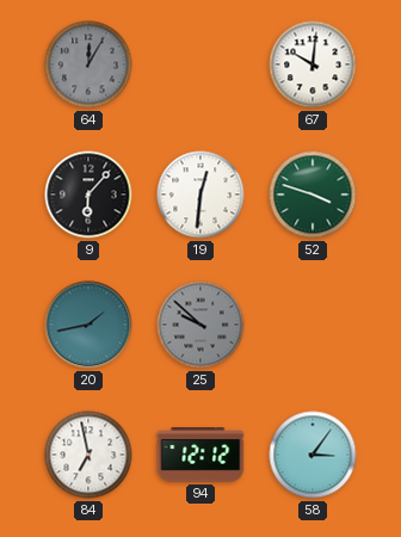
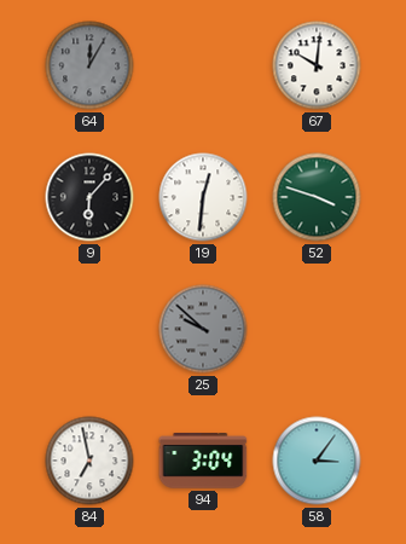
20: 1:43 -> none
94: 12:12 -> 3:04
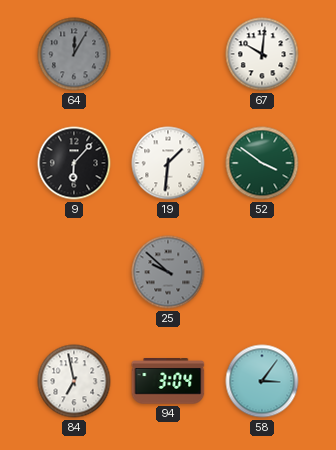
19: 12:31 -> 1:31
52: 3:48 -> 3:51
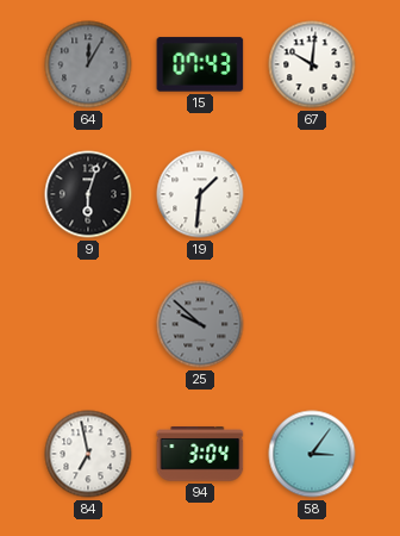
15: none -> 07:43
9: 6:07 -> 6:03
52: 3:51 -> none
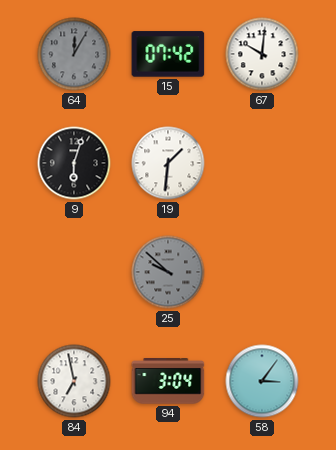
15: 07:43 -> 07:42
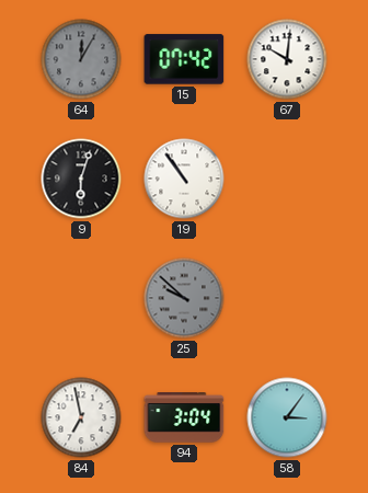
19: 1:31 -> 10:54
